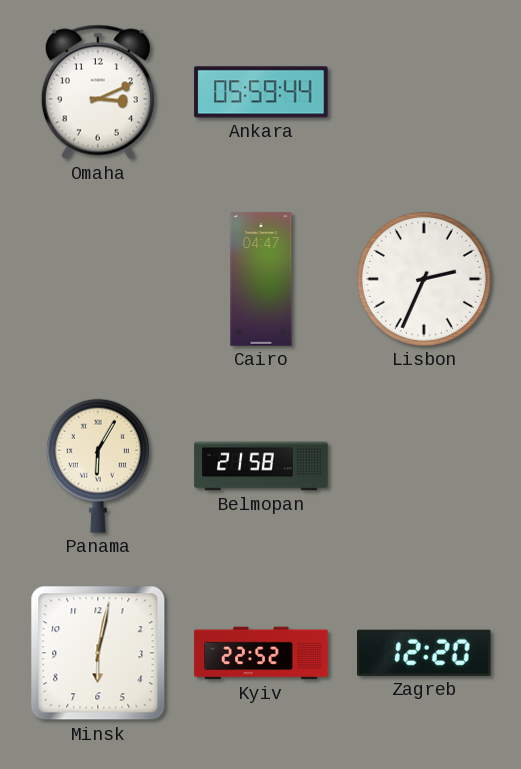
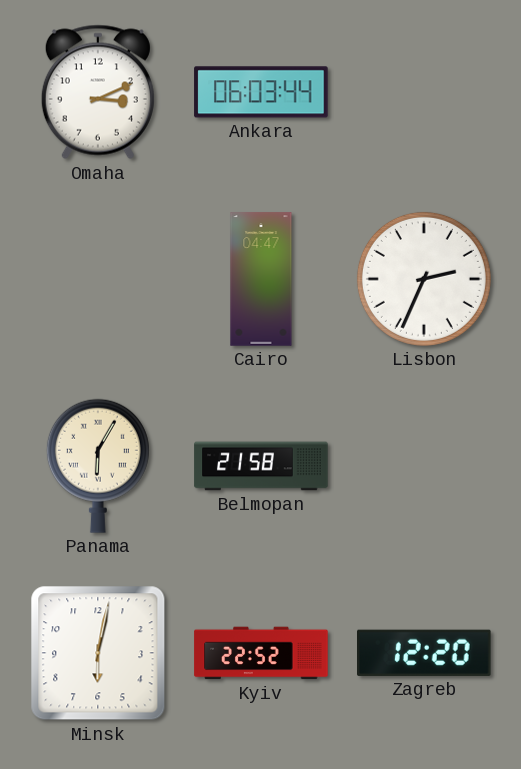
Ankara: 05:59 -> 06:03
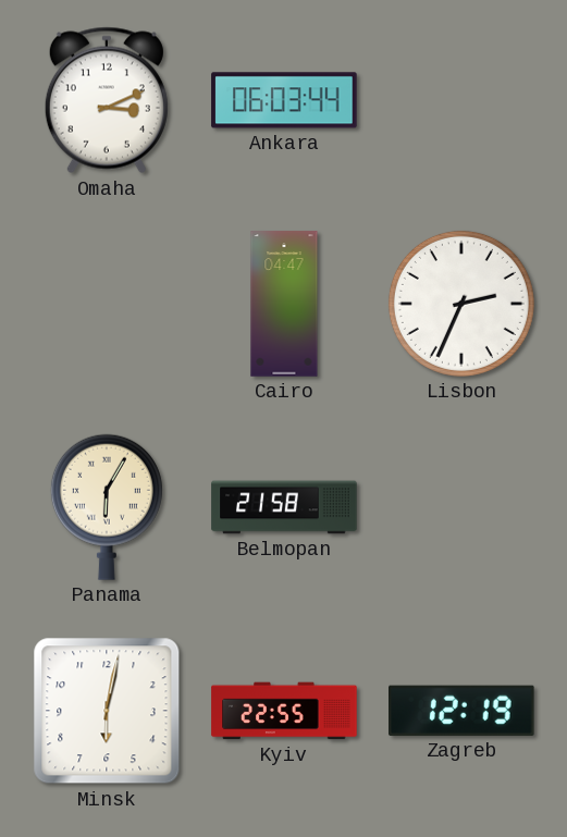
Kyiv: 22:52 -> 22:55
Zagreb: 12:20 -> 12:19
